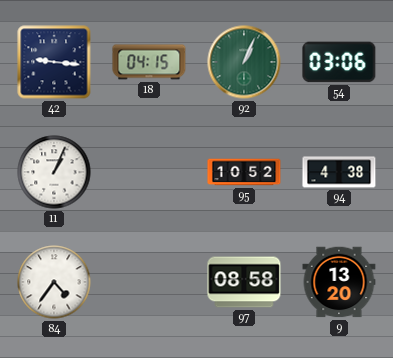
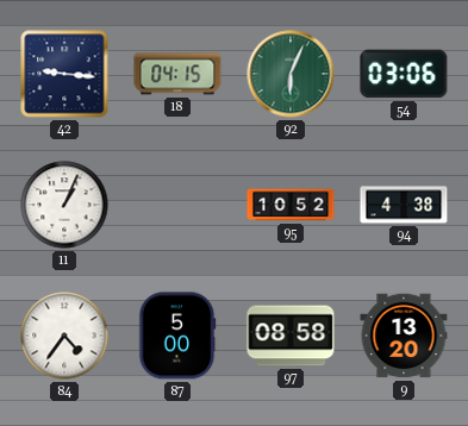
92: 1:04 -> 6:04
87: none -> 5:00
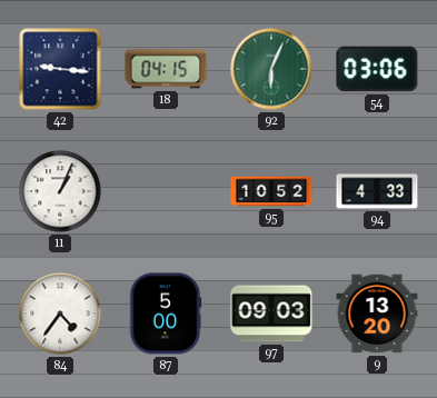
94: 4:38 -> 4:33
97: 08:58 -> 09:03
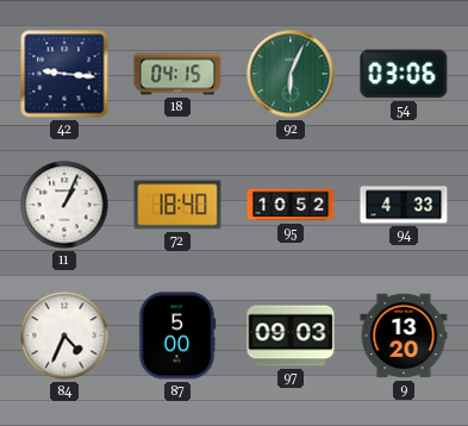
72: none -> 18:40
84: 4:36 -> 4:34
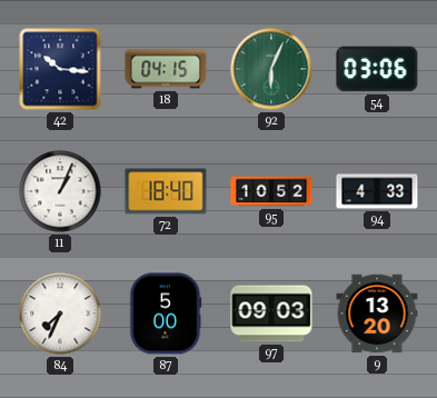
42: 9:16 -> 10:16
84: 4:34 -> 7:34
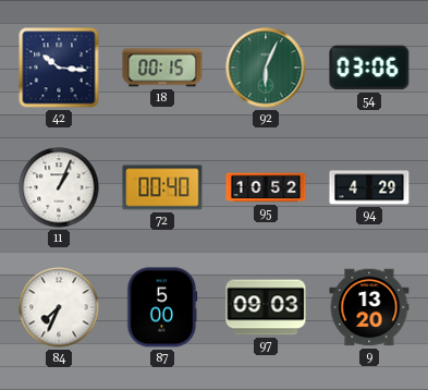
18: 04:15 -> 00:15
72: 18:40 -> 00:40
94: 4:33 -> 4:29
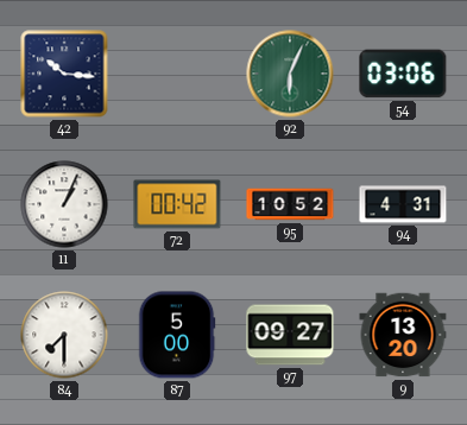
18: 00:15 -> none
72: 00:40 -> 00:42
94: 4:29 -> 4:31
84: 7:34 -> 7:30
97: 09:03 -> 09:27
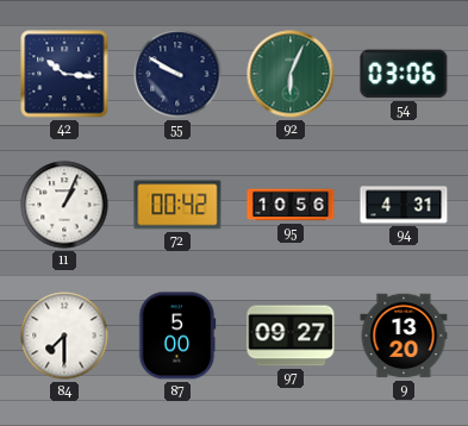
55: none -> 9:50
95: 10:52 -> 10:56
